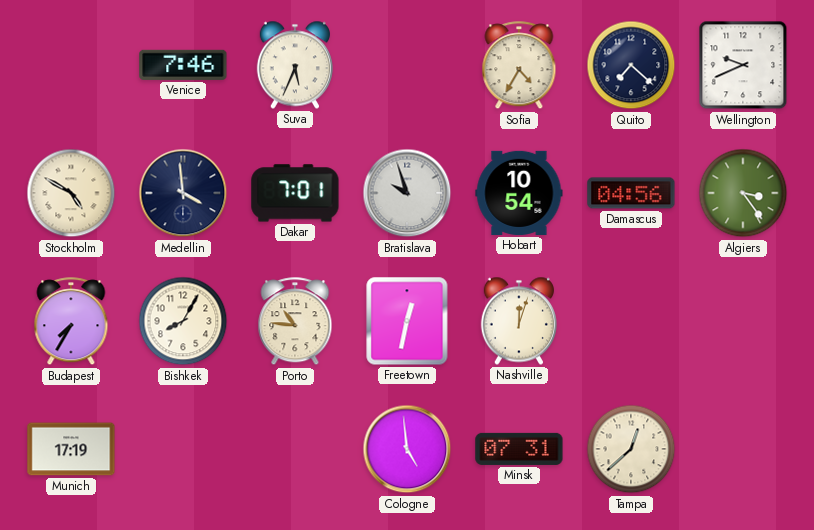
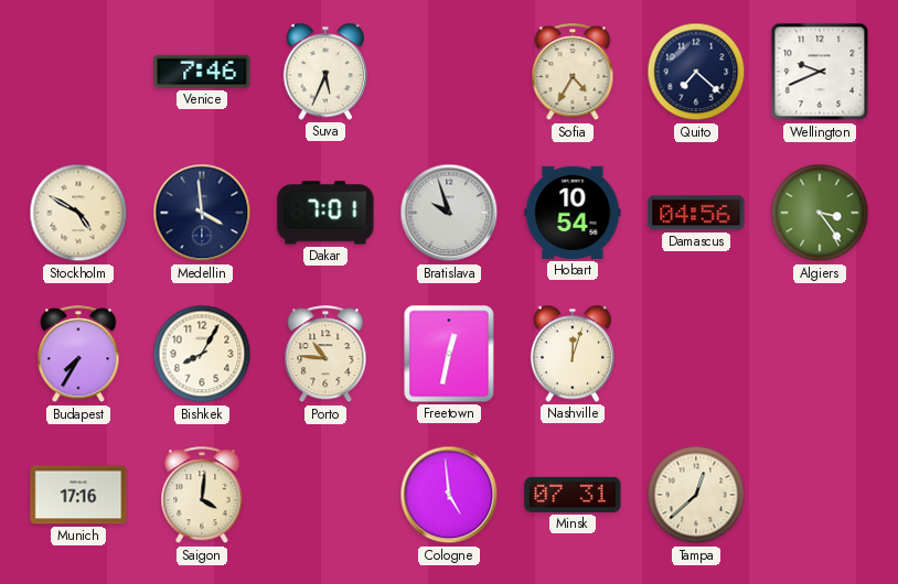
Munich: 17:19 -> 17:16
Saigon: none -> 4:01
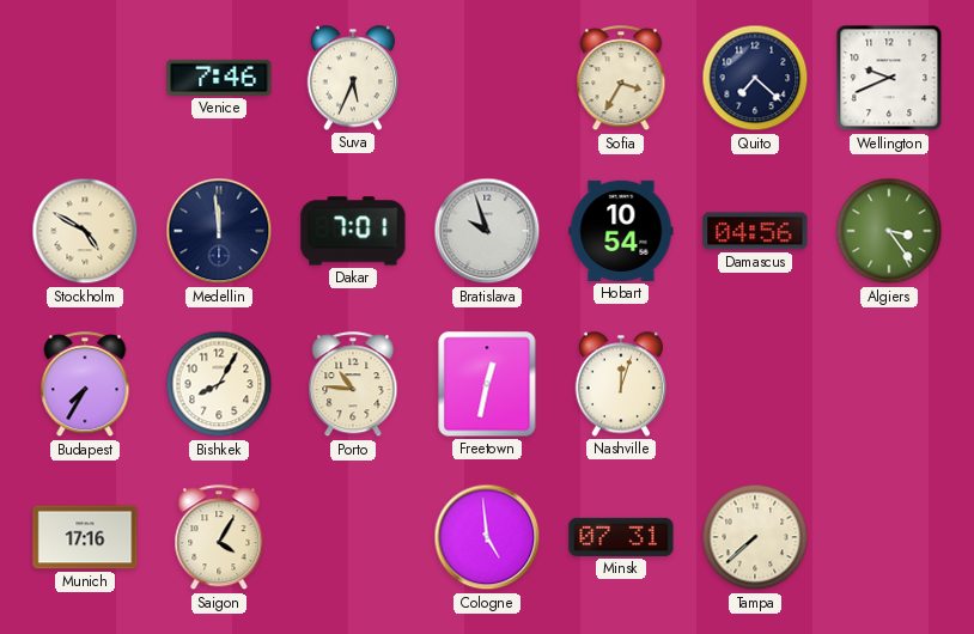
Sofia: 4:35 -> 3:35
Medellin: 3:59 -> 11:59
Saigon: 4:01 -> 4:05
Tampa: 12:38 -> 7:38
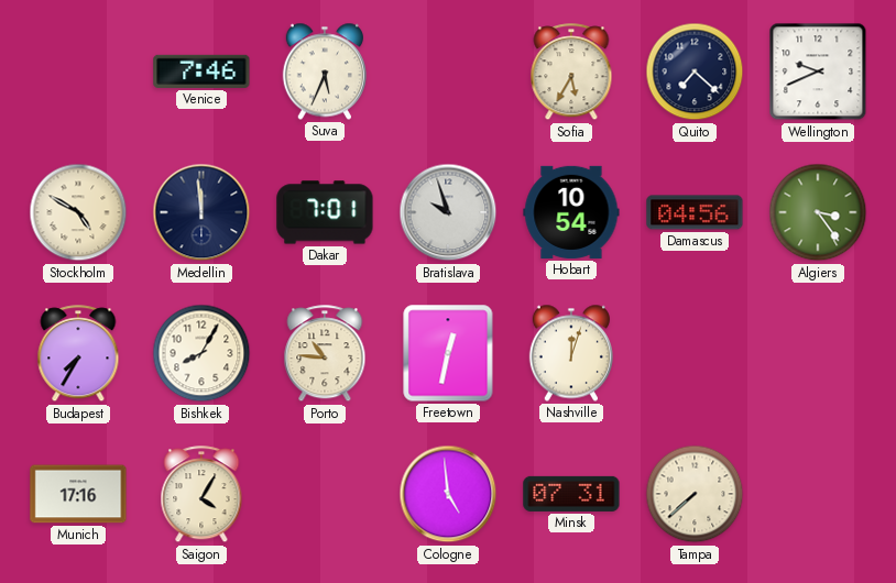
Sofia: 3:35 -> 5:35
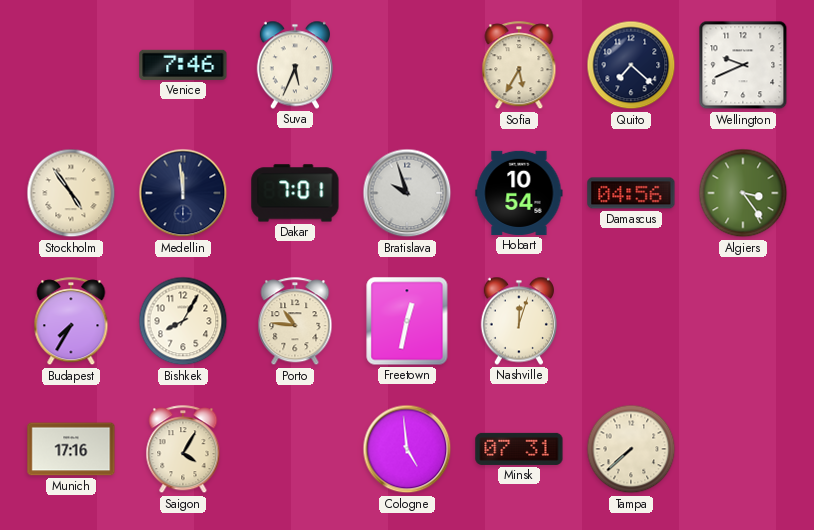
Stockholm: 4:50 -> 4:54
